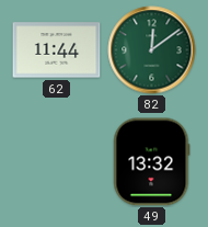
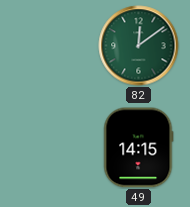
62: 11:44 -> none
49: 13:32 -> 14:15
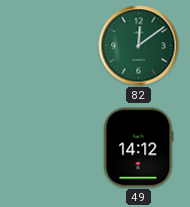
49: 14:15 -> 14:12
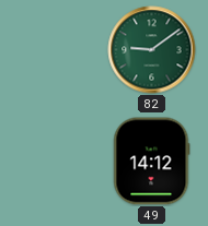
82: 12:09 -> 9:09
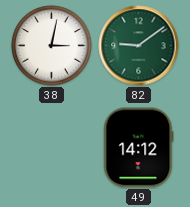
38: none -> 3:02
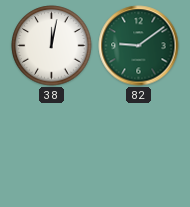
38: 3:02 -> 12:02
49: 14:12 -> none
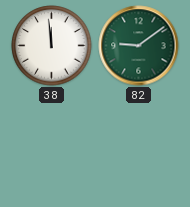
38: 12:02 -> 11:59
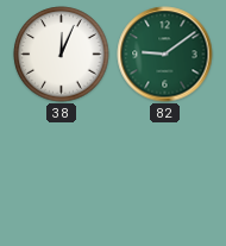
38: 11:59 -> 12:04
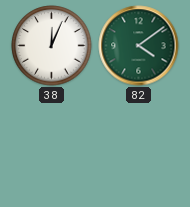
82: 9:09 -> 4:09
